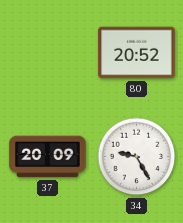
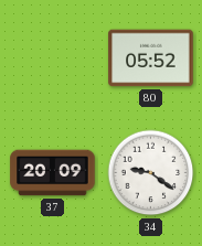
80: 20:52 -> 05:52
34: 9:25 -> 9:21
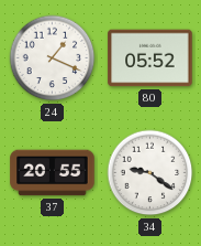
24: none -> 1:19
37: 20:09 -> 20:55
